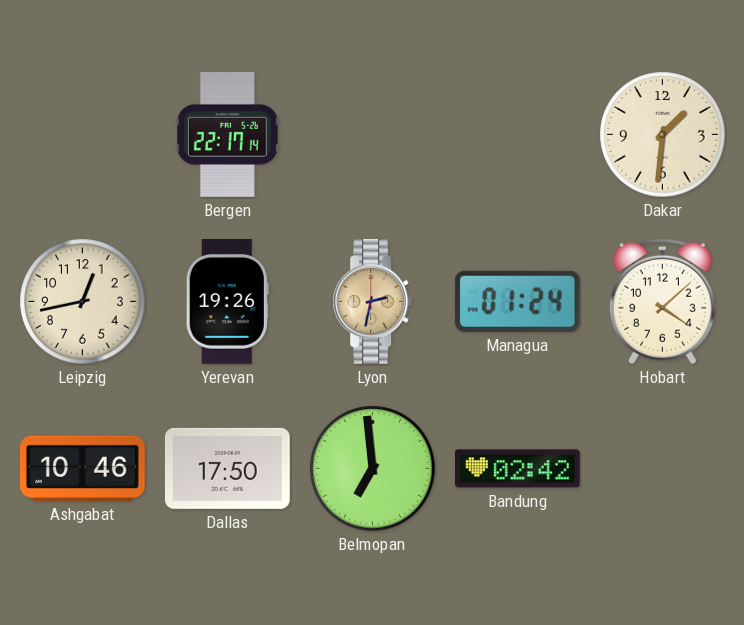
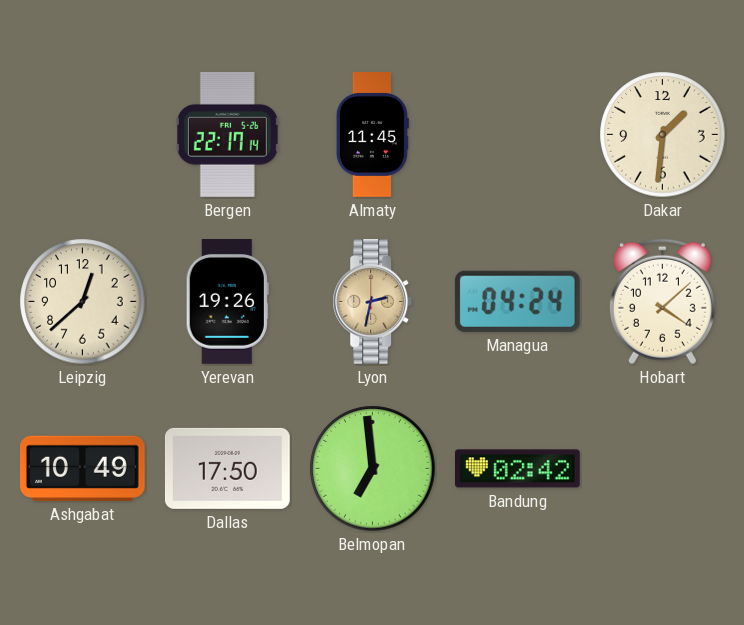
Almaty: none -> 11:45
Leipzig: 12:43 -> 12:38
Managua: 01:24 -> 04:24
Ashgabat: 10:46 -> 10:49
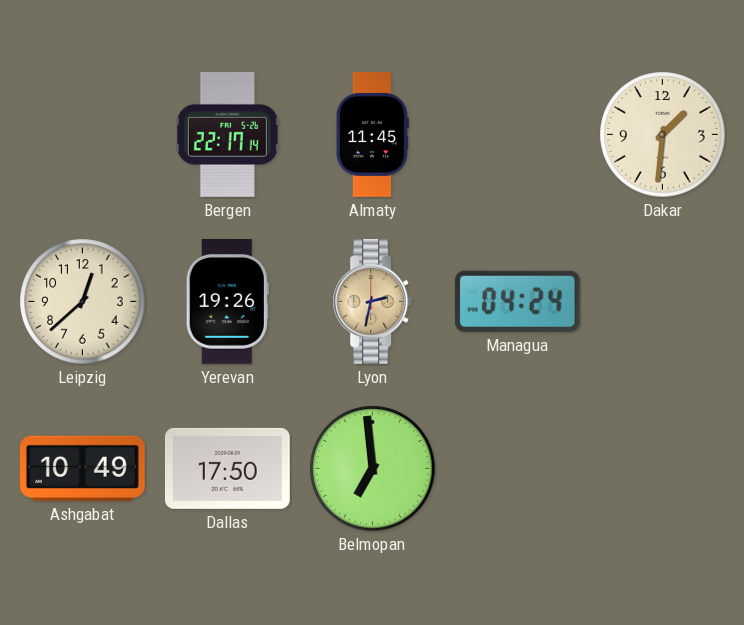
Hobart: 4:08 -> none
Bandung: 02:42 -> none
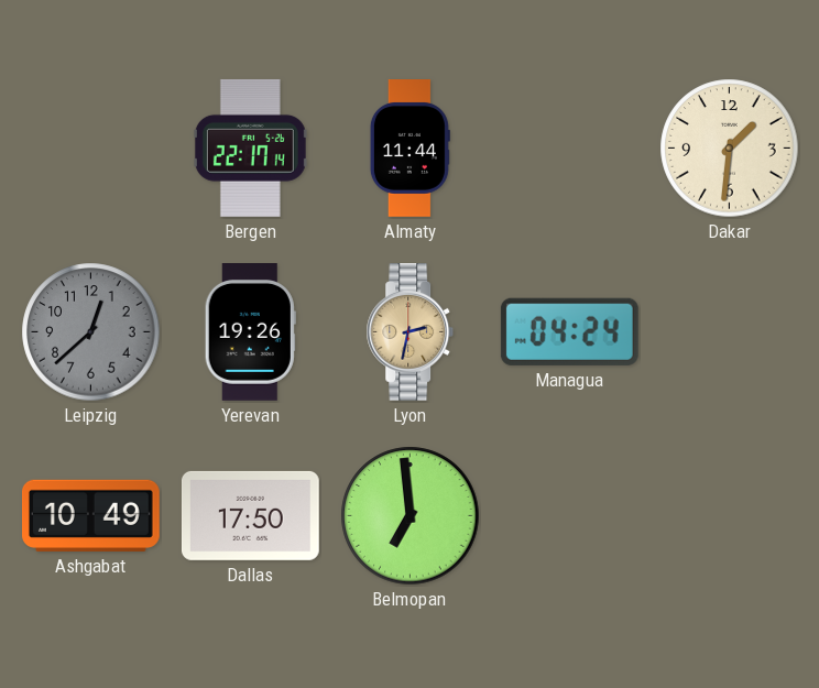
Almaty: 11:45 -> 11:44
Leipzig dial: cream -> grey
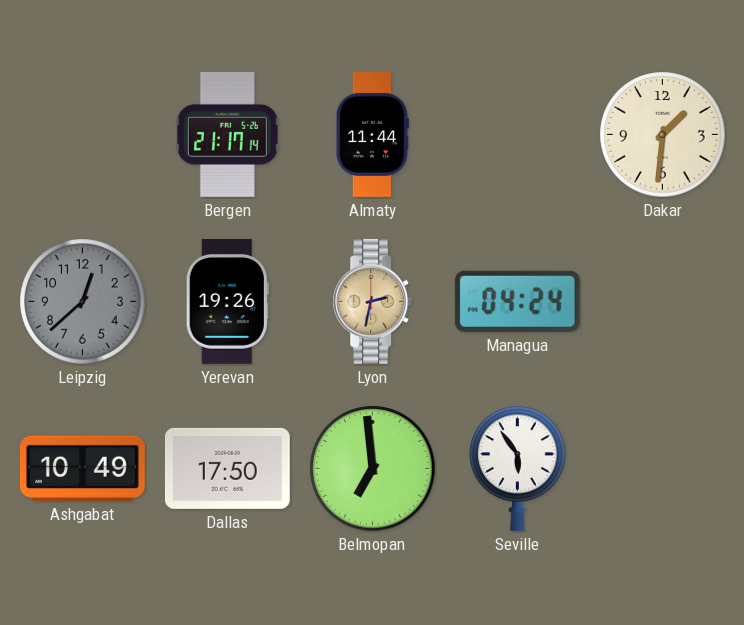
Bergen: 22:17 -> 21:17
Seville: none -> 5:54
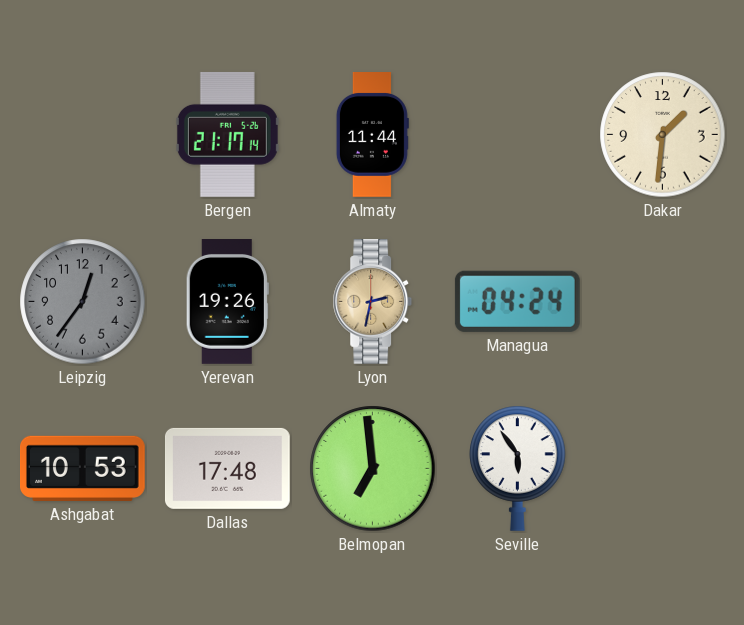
Leipzig: 12:38 -> 12:36
Ashgabat: 10:49 -> 10:53
Dallas: 17:50 -> 17:48
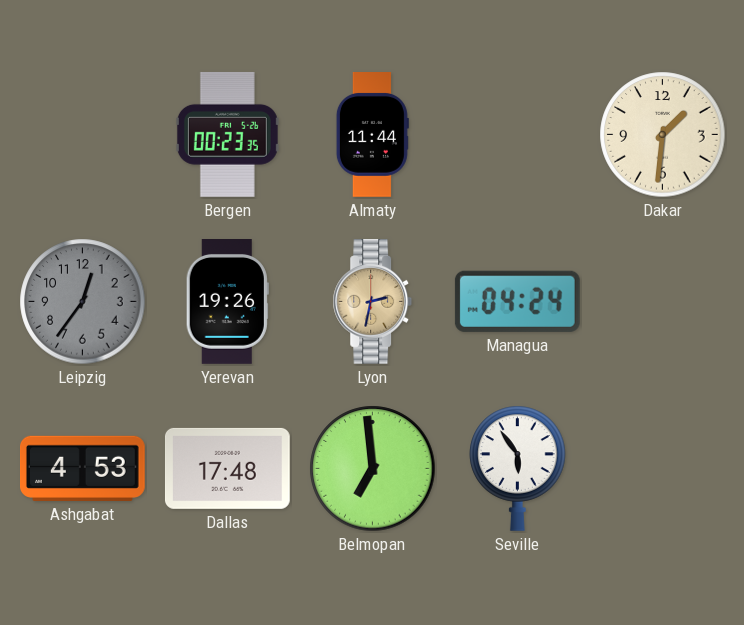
Bergen: 21:17 -> 00:23
Ashgabat: 10:53 -> 4:53
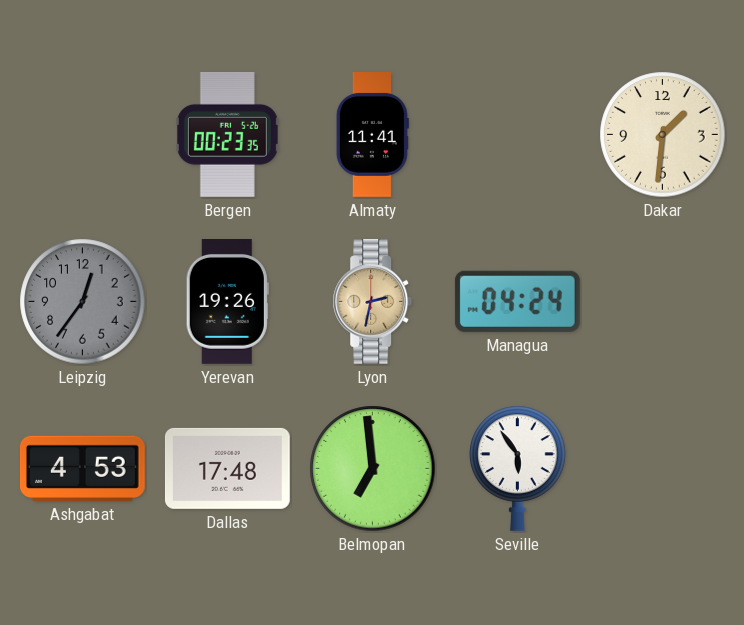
Almaty: 11:44 -> 11:41
